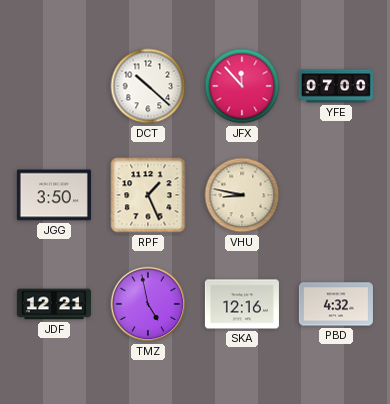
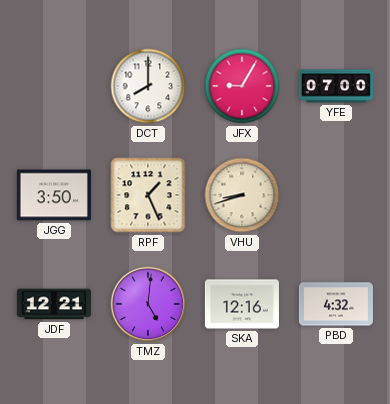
DCT: 10:22 -> 8:00
JFX: 11:53 -> 9:05
VHU: 8:47 -> 8:42
TMZ: 4:58 -> 5:01
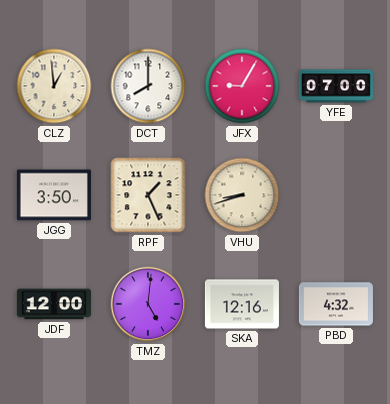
CLZ: none -> 12:59
JDF: 12:21 -> 12:00
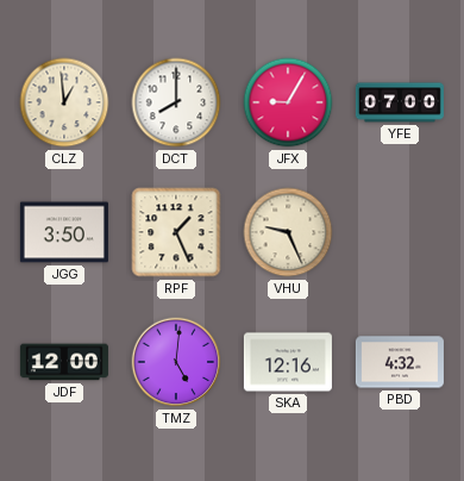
VHU: 8:42 -> 9:26
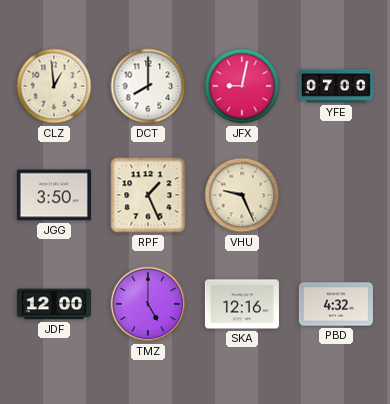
JFX: 9:05 -> 9:02
TMZ: 5:01 -> 5:00
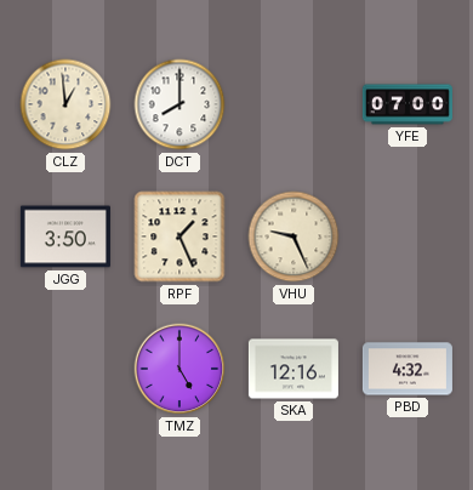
JFX: 9:02 -> none
JDF: 12:00 -> none
